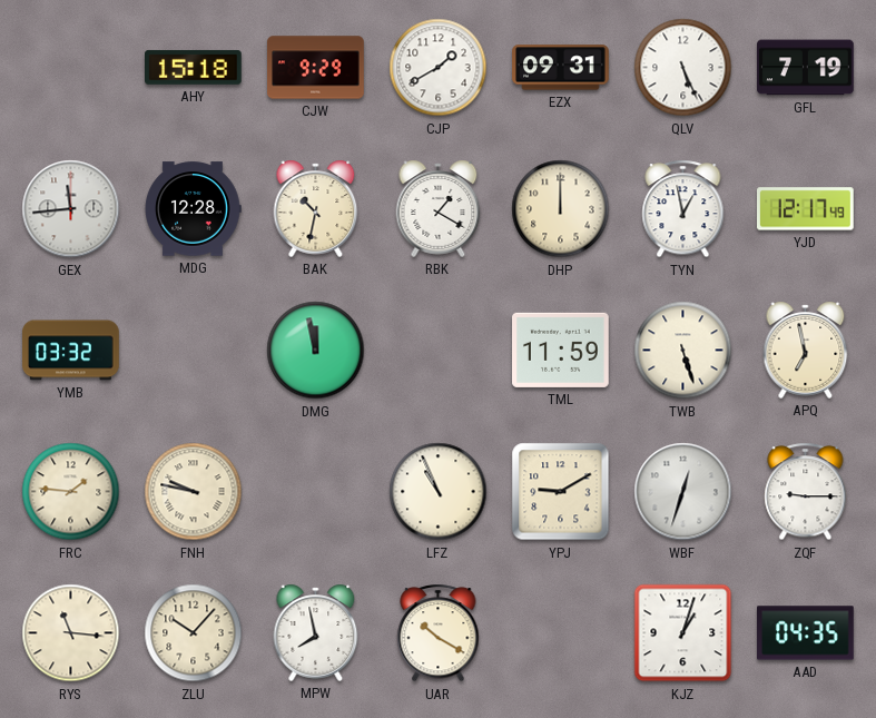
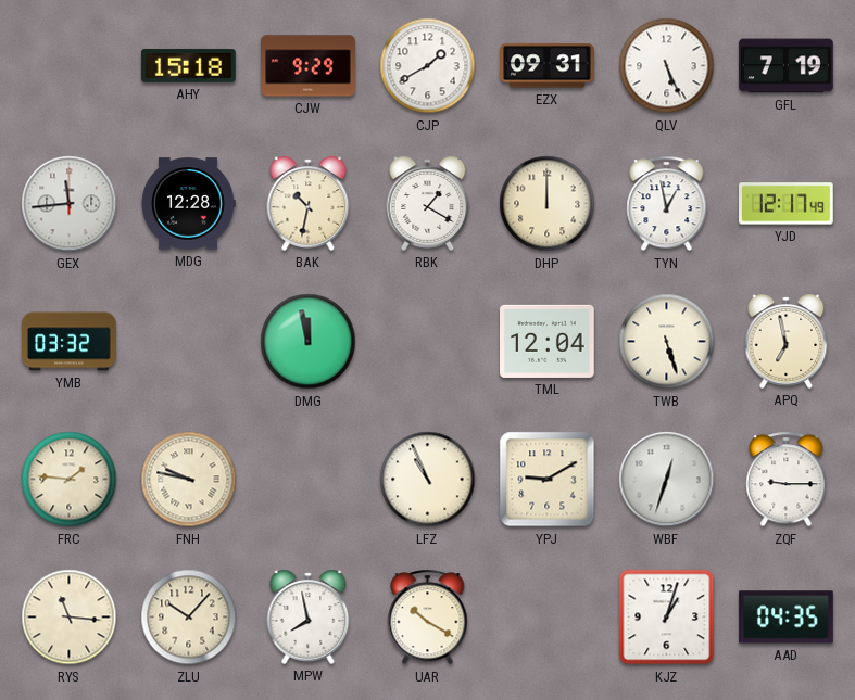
TML: 11:59 -> 12:04
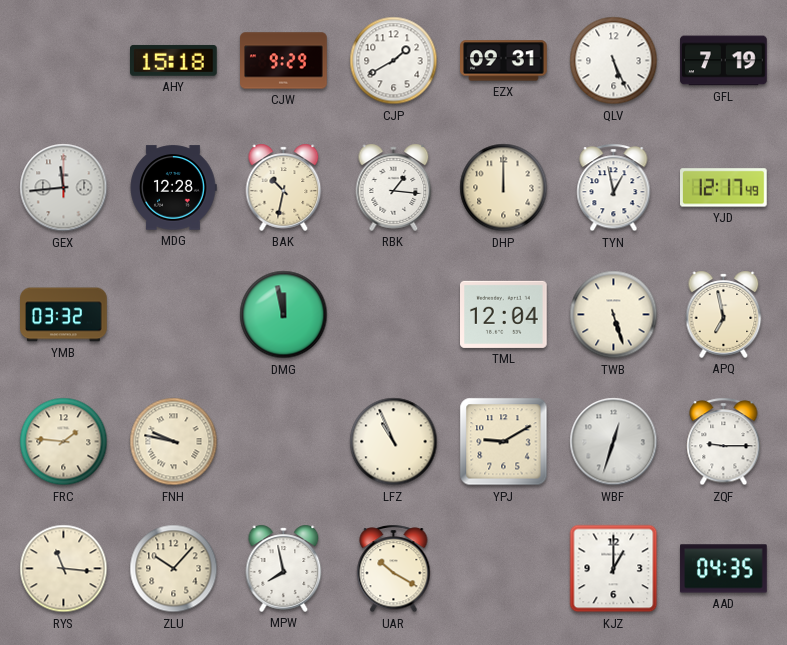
RBK: 1:20 -> 1:16
KJZ: 1:03 -> 1:00
